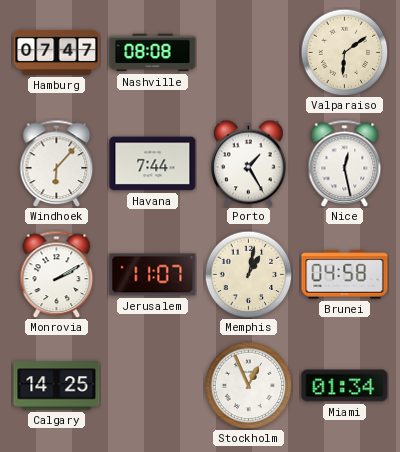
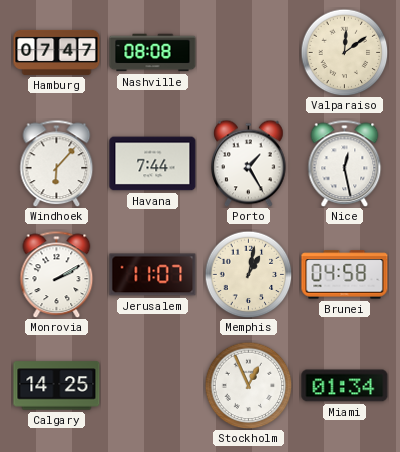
Valparaiso: 6:09 -> 12:09
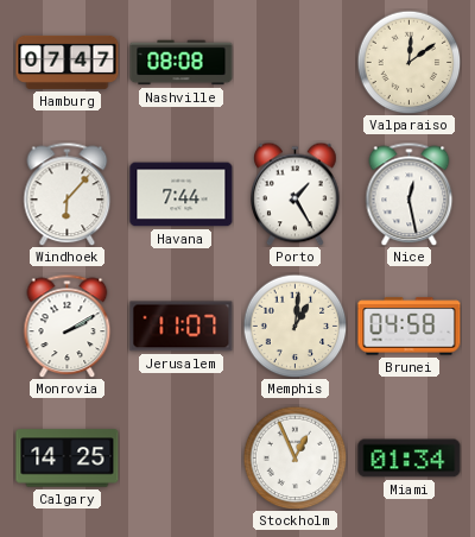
Memphis: 1:02 -> 1:01
